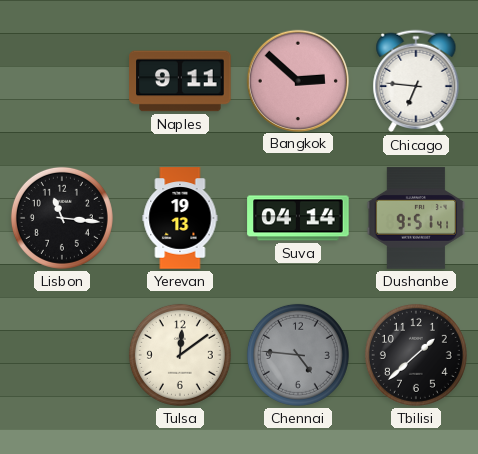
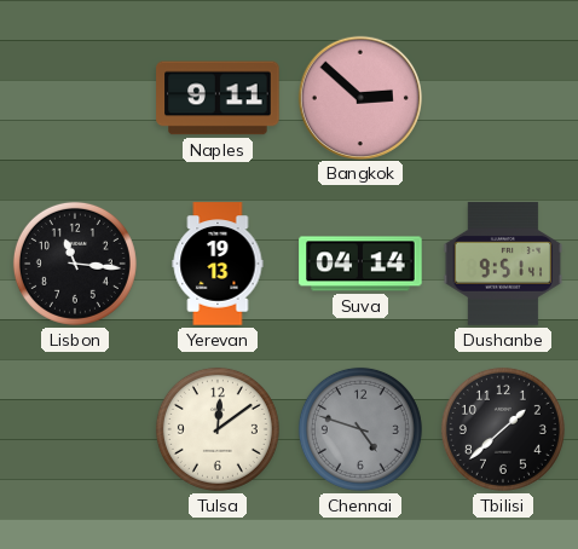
Chicago: 6:46 -> none
Chennai: 4:46 -> 4:48
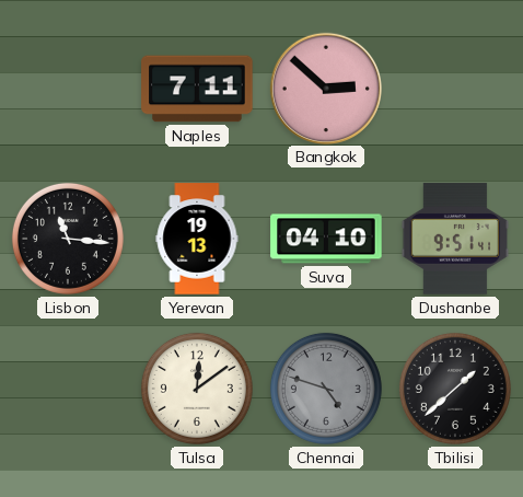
Naples: 9:11 -> 7:11
Suva: 04:14 -> 04:10
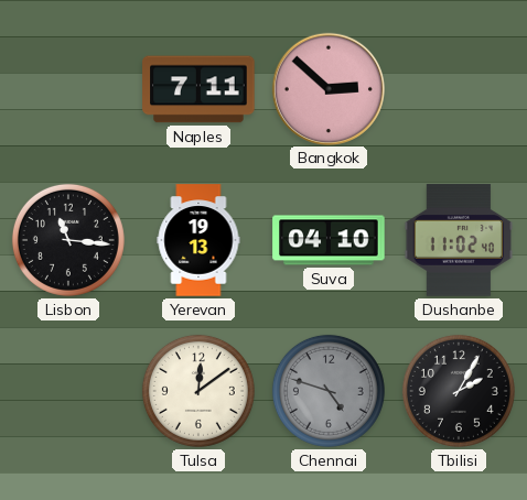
Dushanbe: 9:51 -> 11:02
Tbilisi: 1:38 -> 2:05
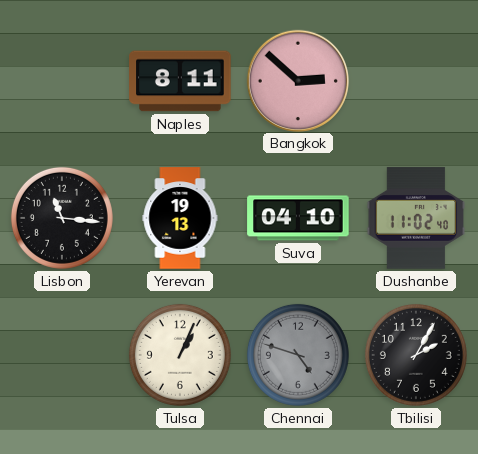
Naples: 7:11 -> 8:11
Tulsa: 12:09 -> 1:04
